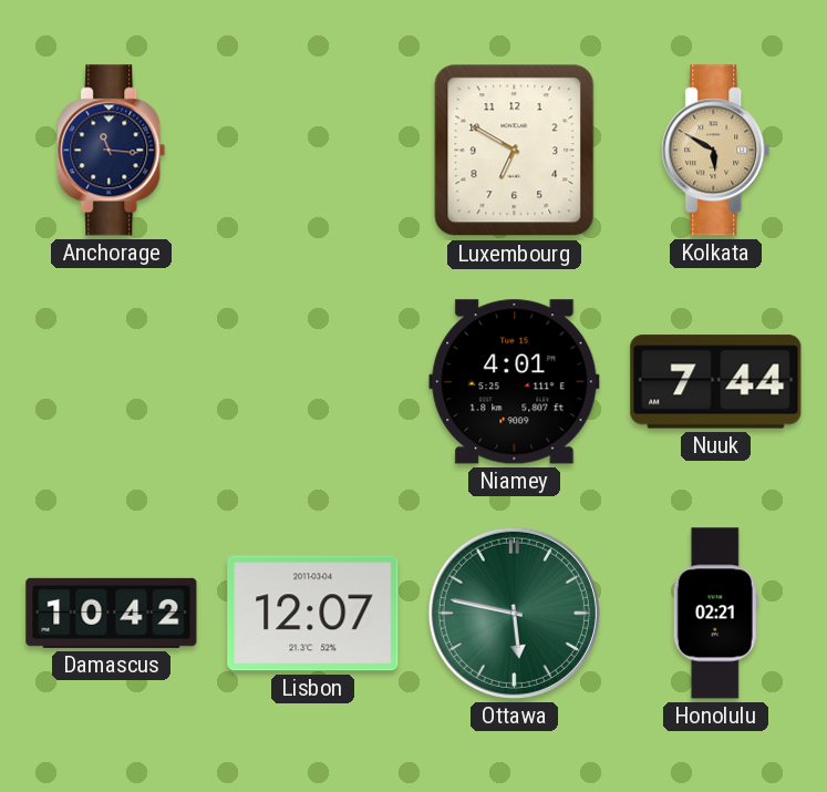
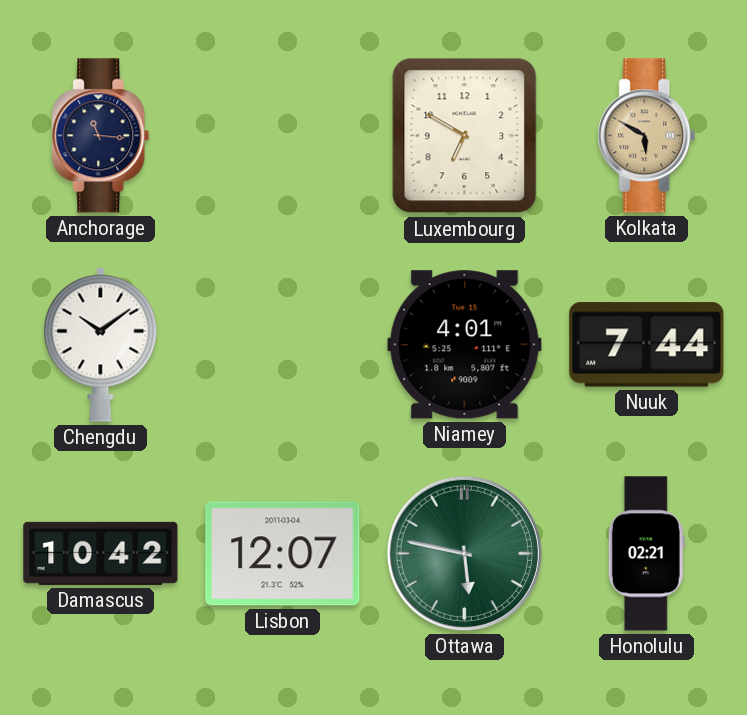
Chengdu: none -> 10:09
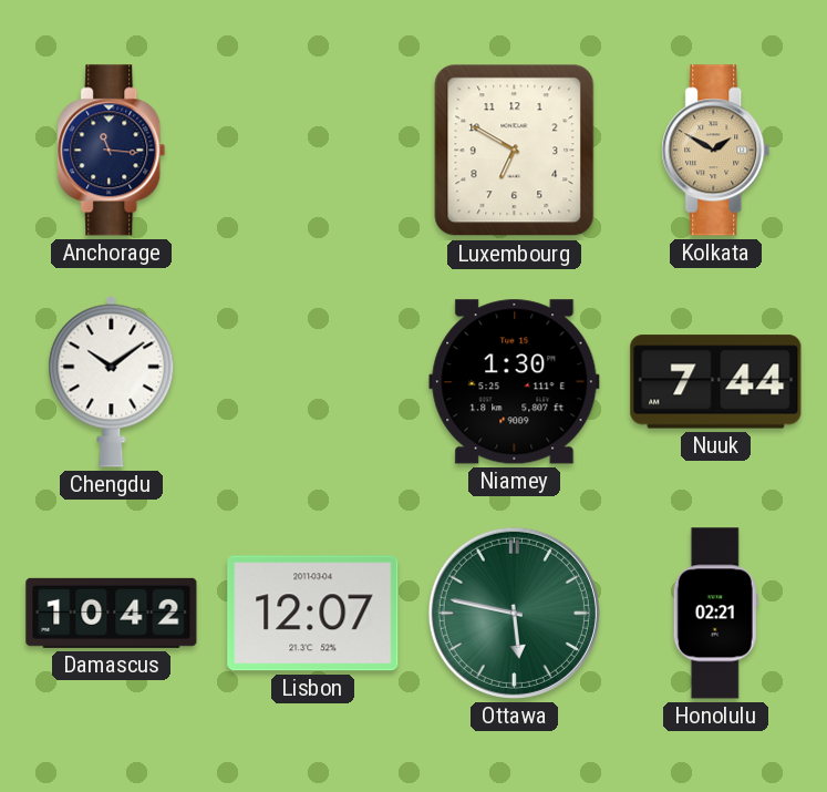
Kolkata: 5:50 -> 1:50
Niamey: 4:01 -> 1:30
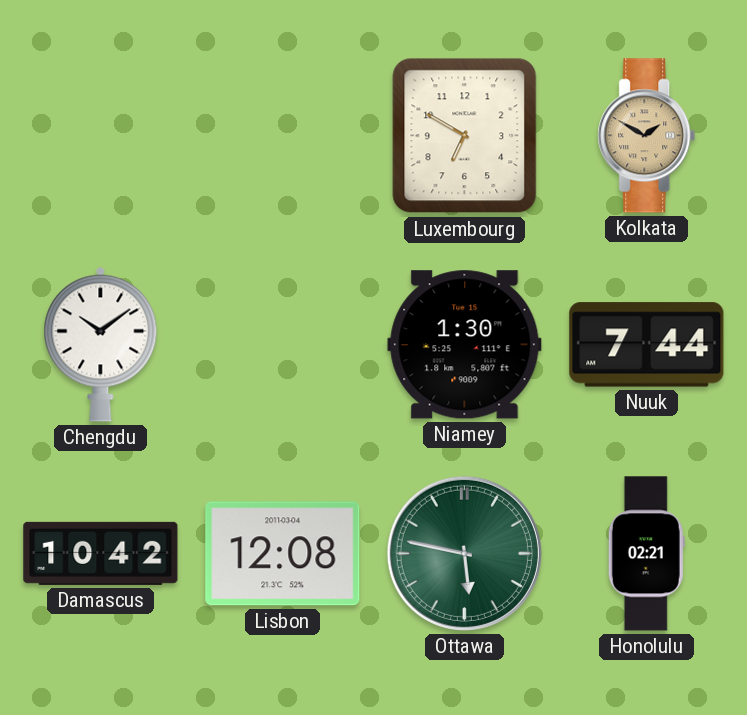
Anchorage: 11:16 -> none
Lisbon: 12:07 -> 12:08
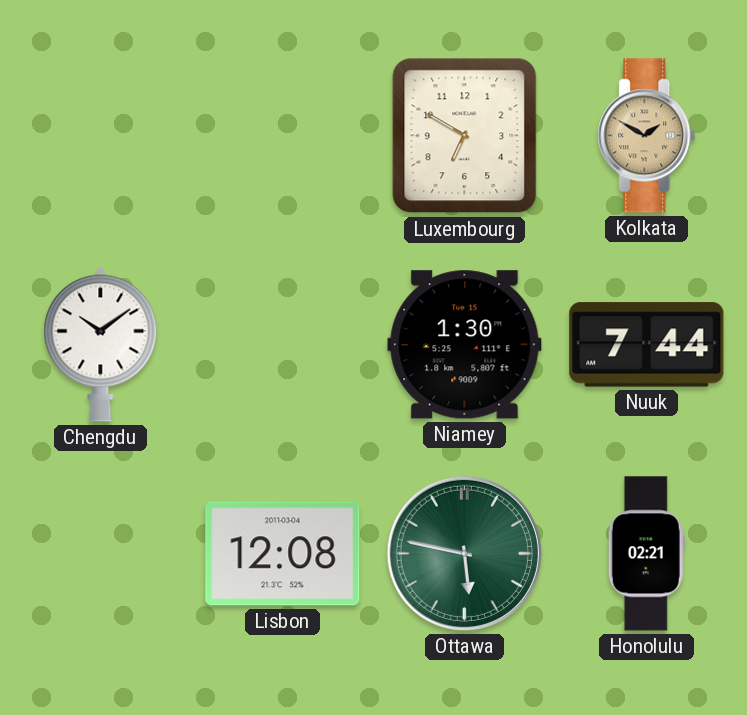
Damascus: 10:42 -> none
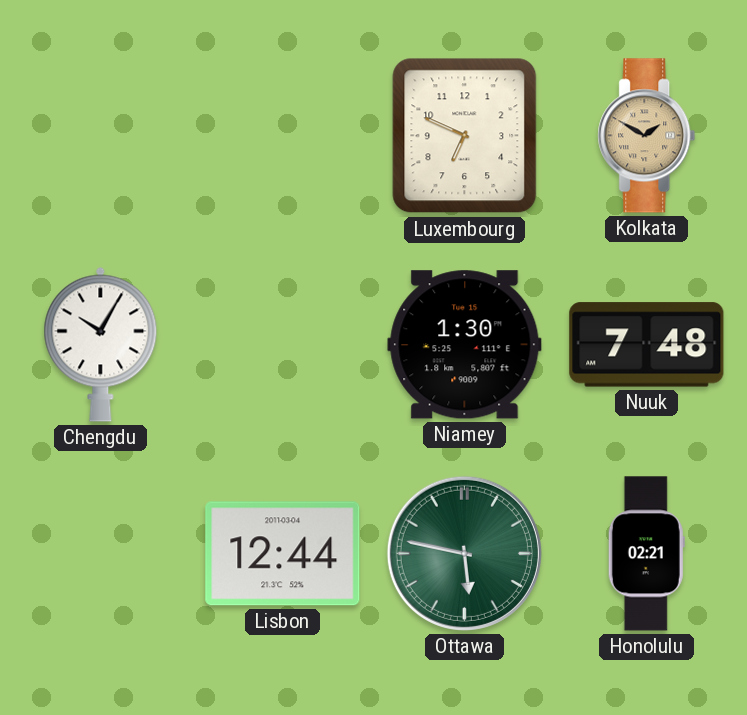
Luxembourg: 6:50 -> 6:49
Chengdu: 10:09 -> 10:05
Nuuk: 7:44 -> 7:48
Lisbon: 12:08 -> 12:44
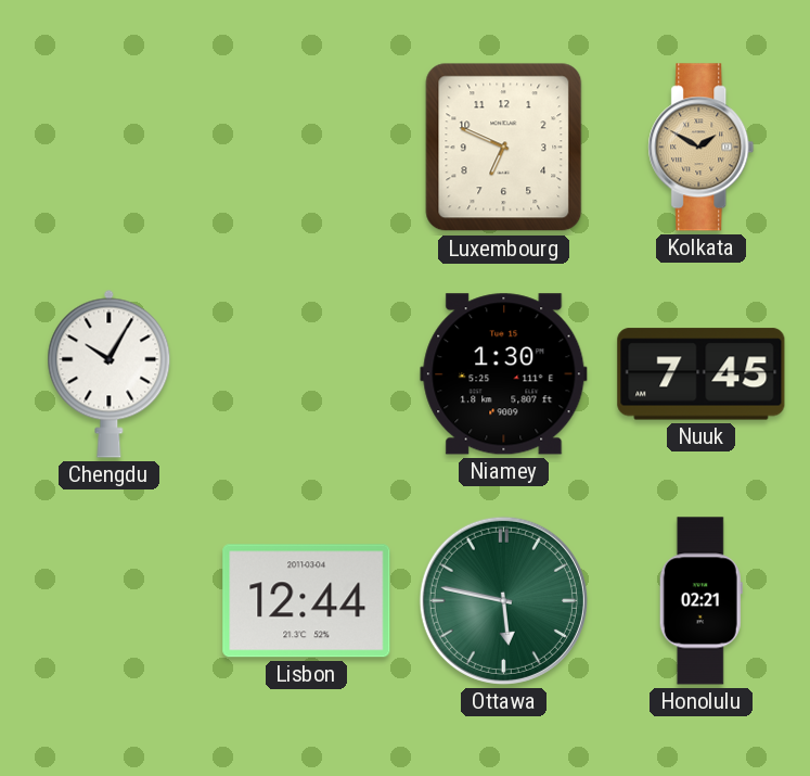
Nuuk: 7:48 -> 7:45
